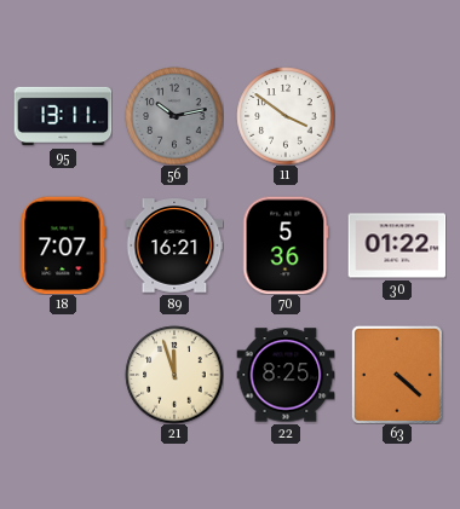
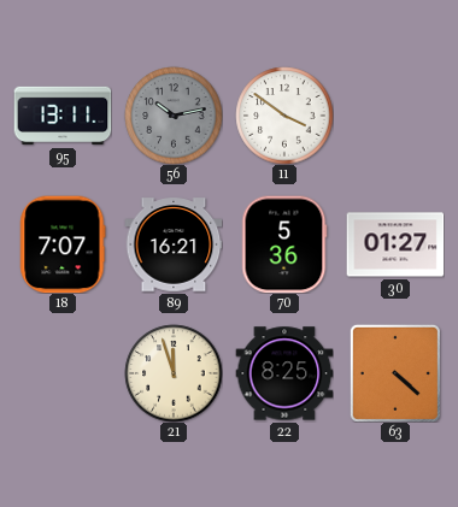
30: 01:22 -> 01:27
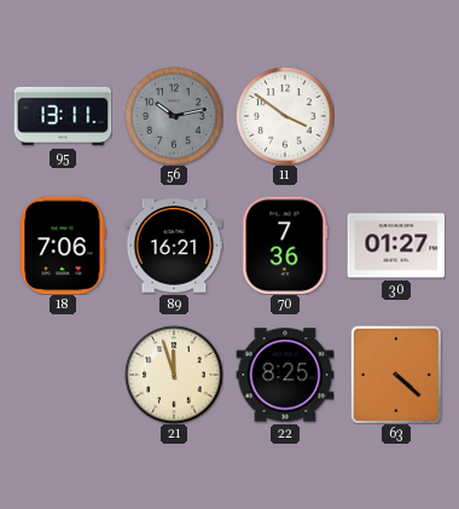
18: 7:07 -> 7:06
70: 5:36 -> 7:36
